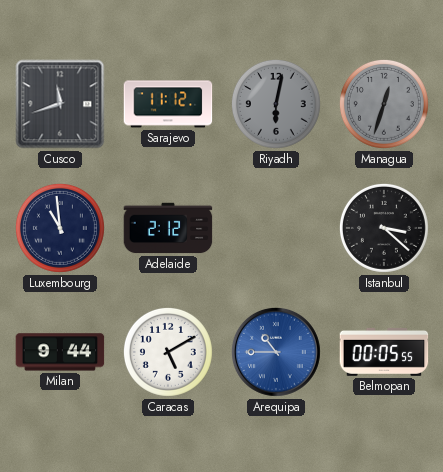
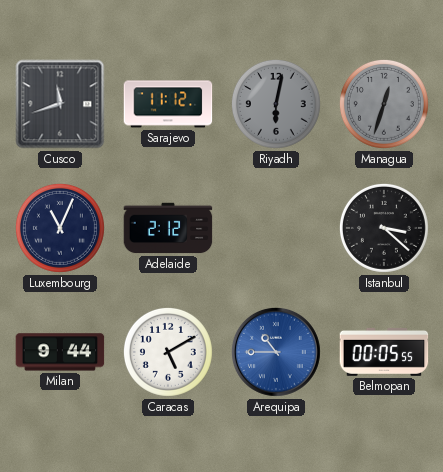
Luxembourg: 10:59 -> 11:04
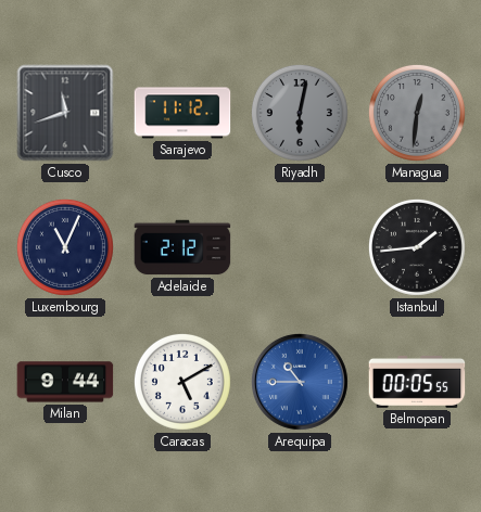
Managua: 12:33 -> 12:31
Istanbul: 3:22 -> 1:44
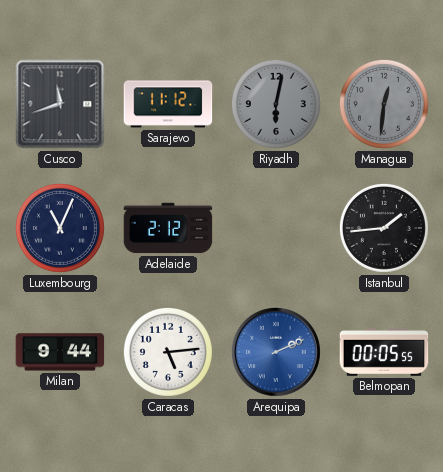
Caracas: 5:10 -> 5:14
Arequipa: 10:45 -> 2:11
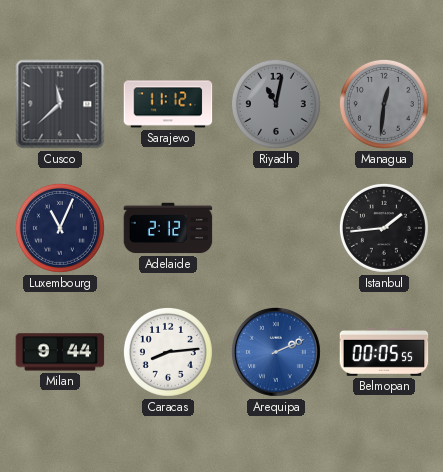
Cusco: 11:42 -> 11:38
Riyadh: 6:02 -> 11:02
Caracas: 5:14 -> 8:14
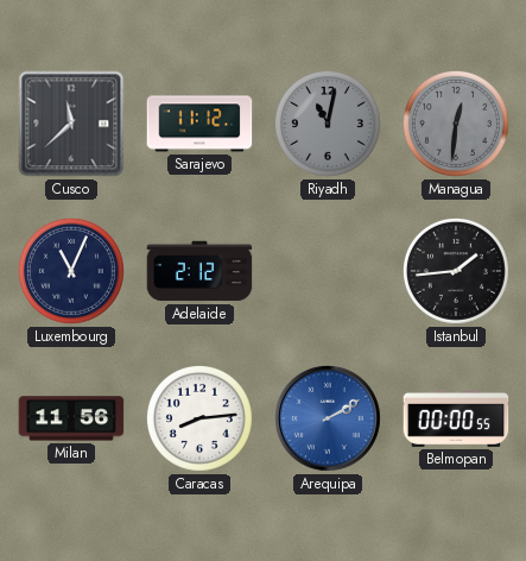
Milan: 9:44 -> 11:56
Arequipa: 2:11 -> 2:10
Belmopan: 00:05 -> 00:00
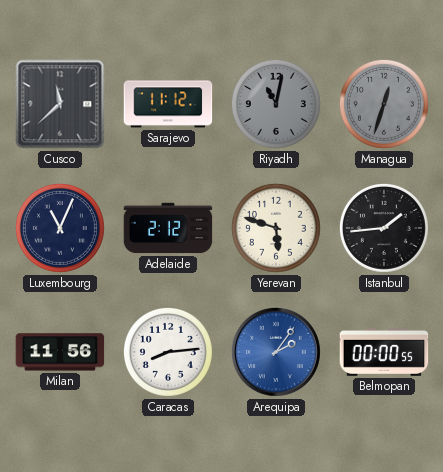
Managua: 12:31 -> 12:33
Yerevan: none -> 5:48
Arequipa: 2:10 -> 2:06
